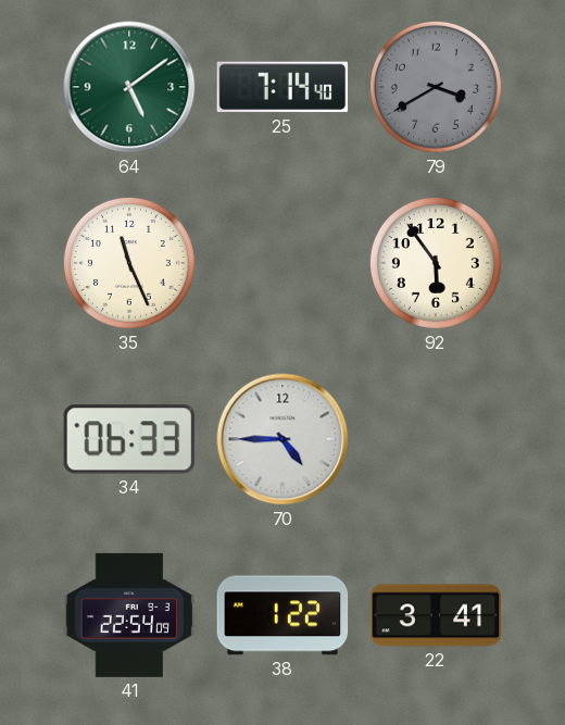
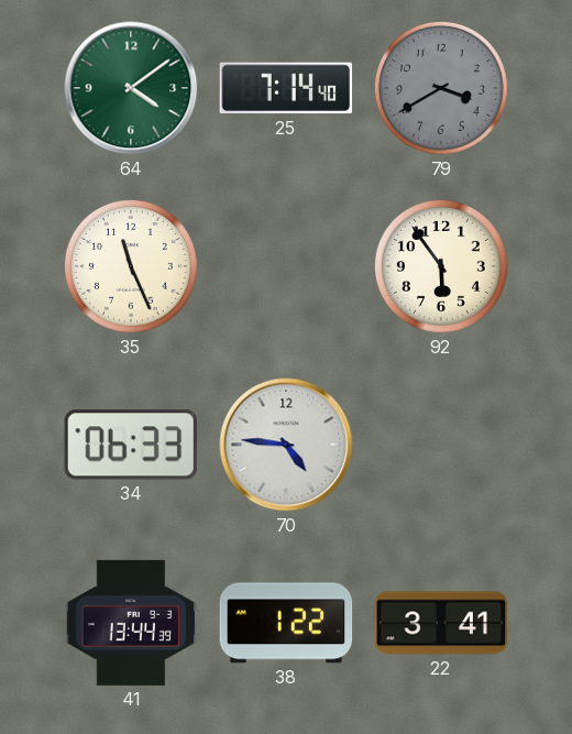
64: 5:09 -> 4:09
70: 4:45 -> 4:46
41: 22:54 -> 13:44
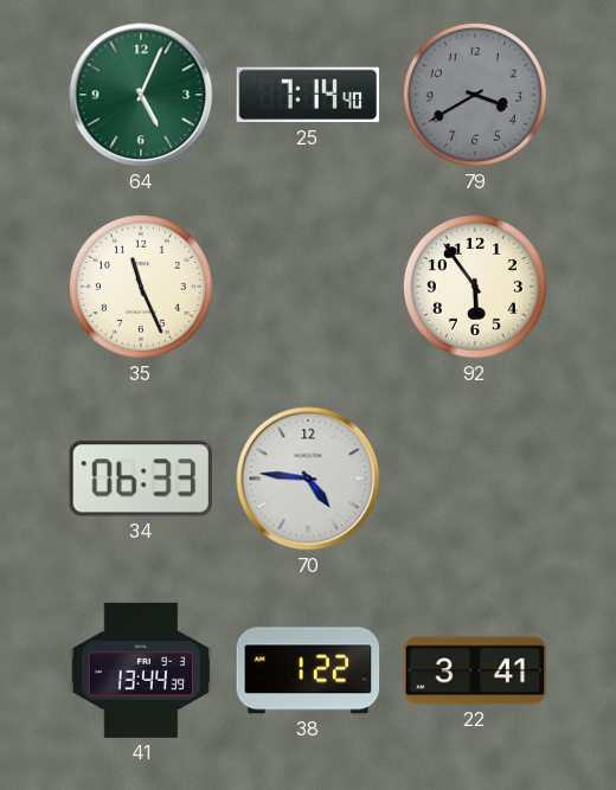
64: 4:09 -> 5:04
